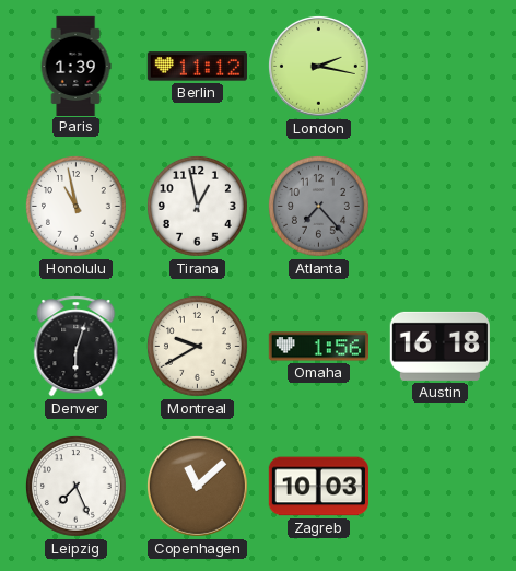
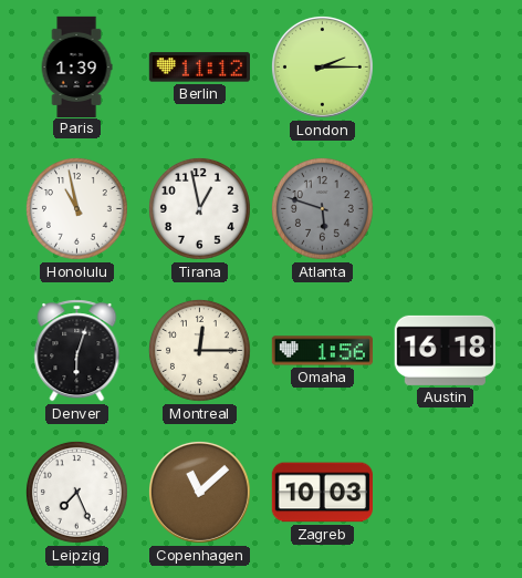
London: 2:17 -> 2:15
Atlanta: 7:23 -> 5:48
Montreal: 9:40 -> 12:15
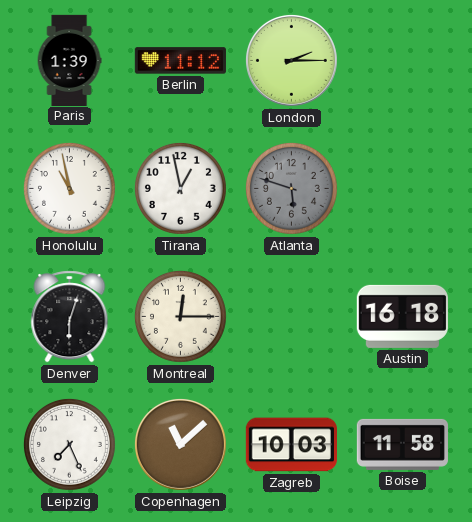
Omaha: 1:56 -> none
Boise: none -> 11:58
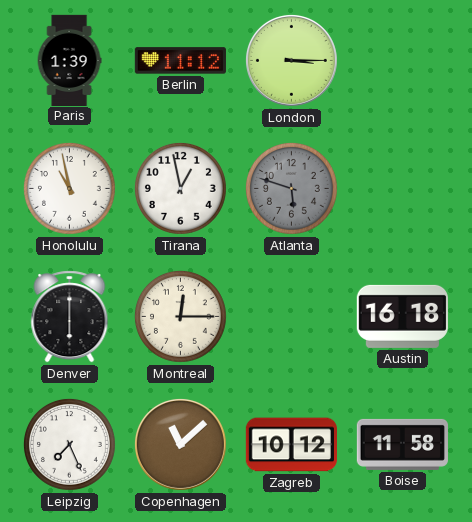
London: 2:15 -> 3:15
Denver: 6:03 -> 6:00
Zagreb: 10:03 -> 10:12
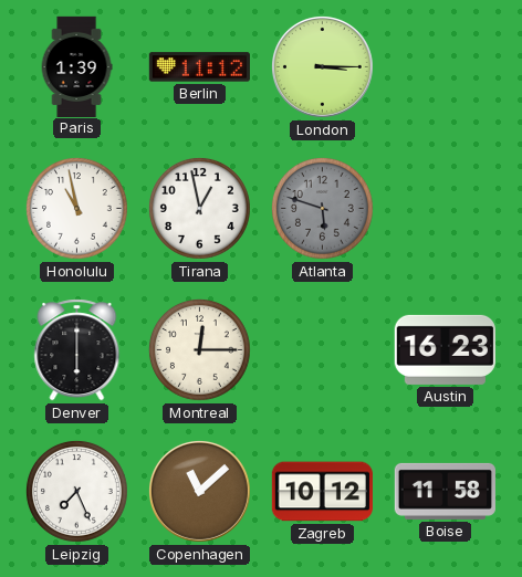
Austin: 16:18 -> 16:23
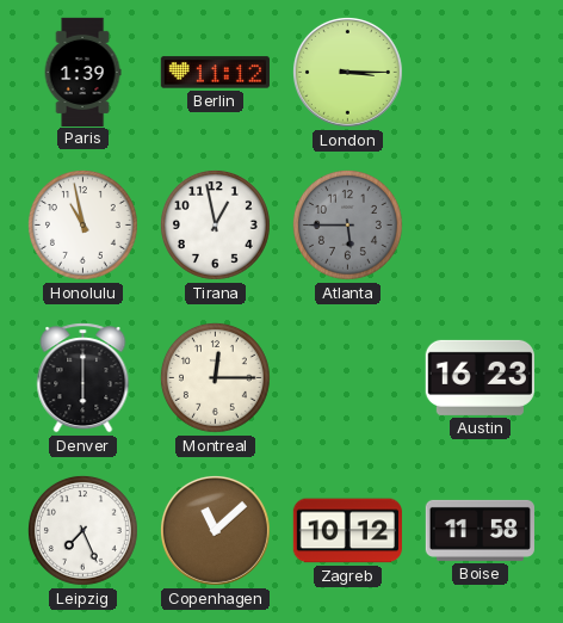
Atlanta: 5:48 -> 5:45
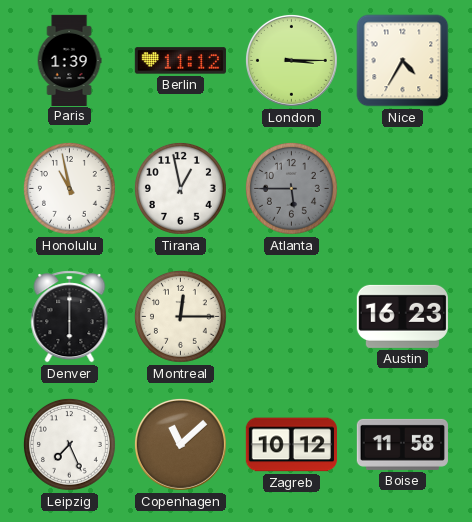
Nice: none -> 4:35
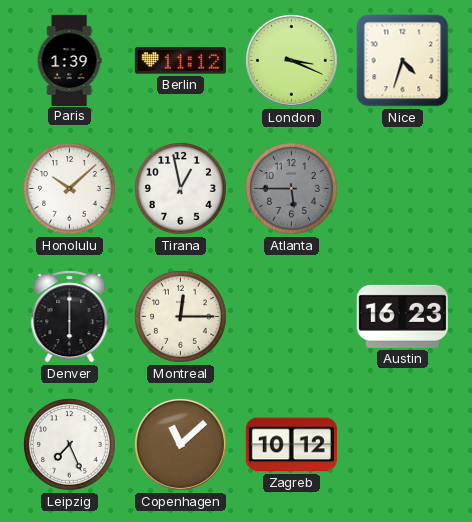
London: 3:15 -> 3:19
Nice: 4:35 -> 4:33
Honolulu: 10:58 -> 10:08
Boise: 11:58 -> none
